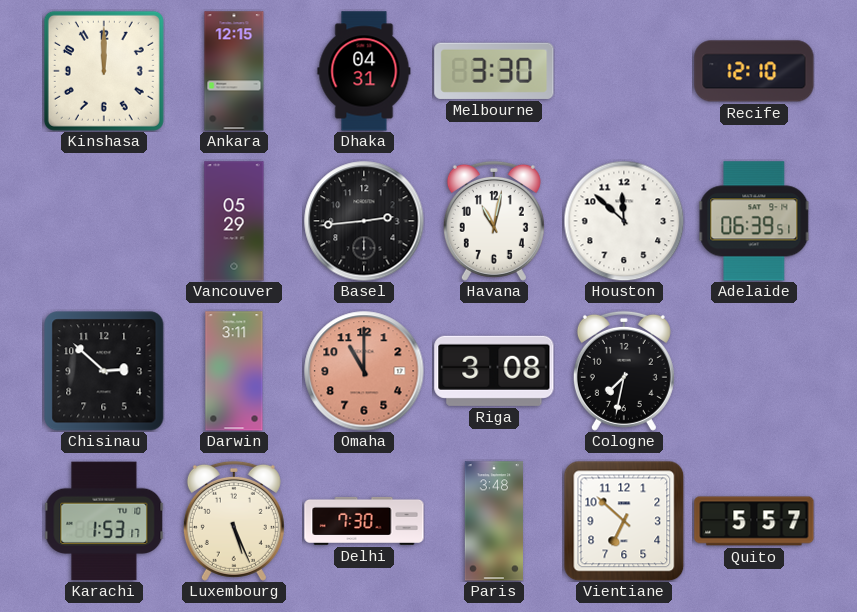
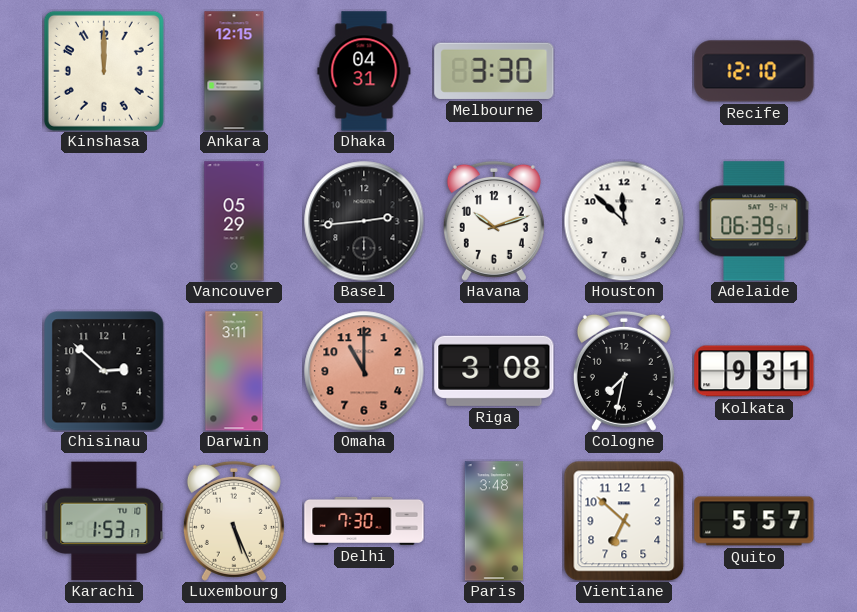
Havana: 11:02 -> 10:12
Kolkata: none -> 9:31
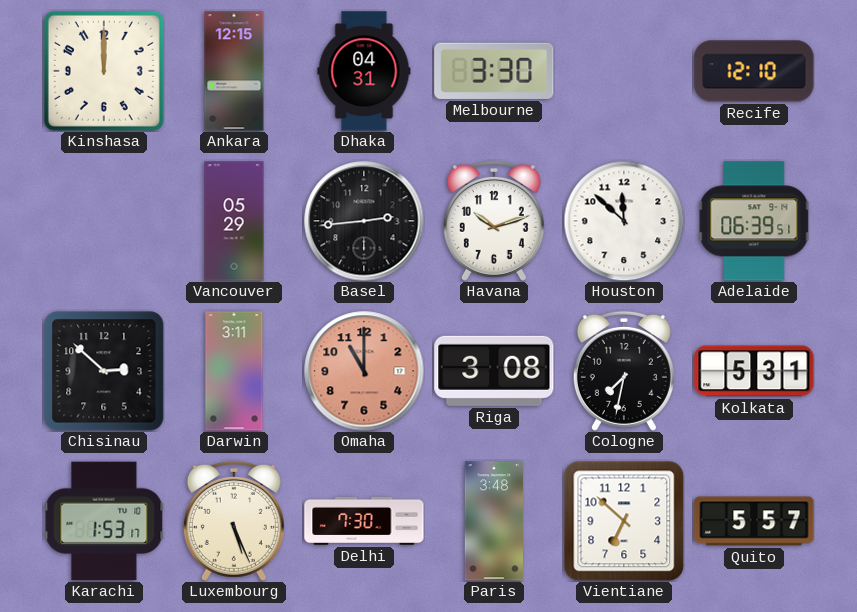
Kolkata: 9:31 -> 5:31
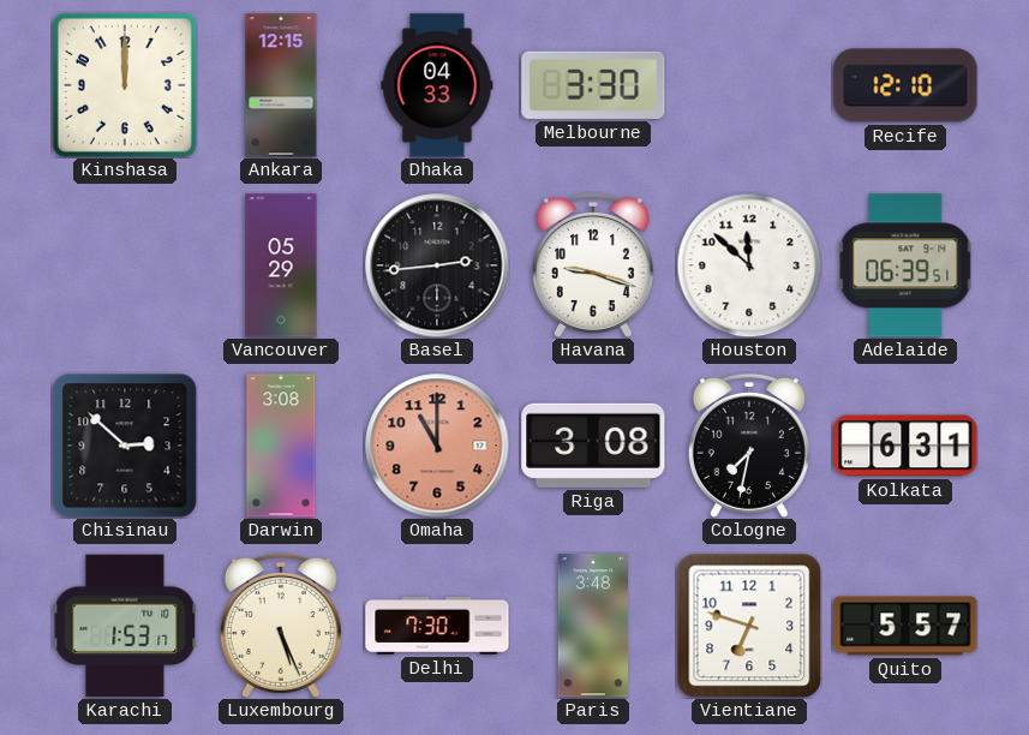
Dhaka: 04:31 -> 04:33
Havana: 10:12 -> 9:18
Darwin: 3:11 -> 3:08
Kolkata: 5:31 -> 6:31
Vientiane: 6:52 -> 6:48
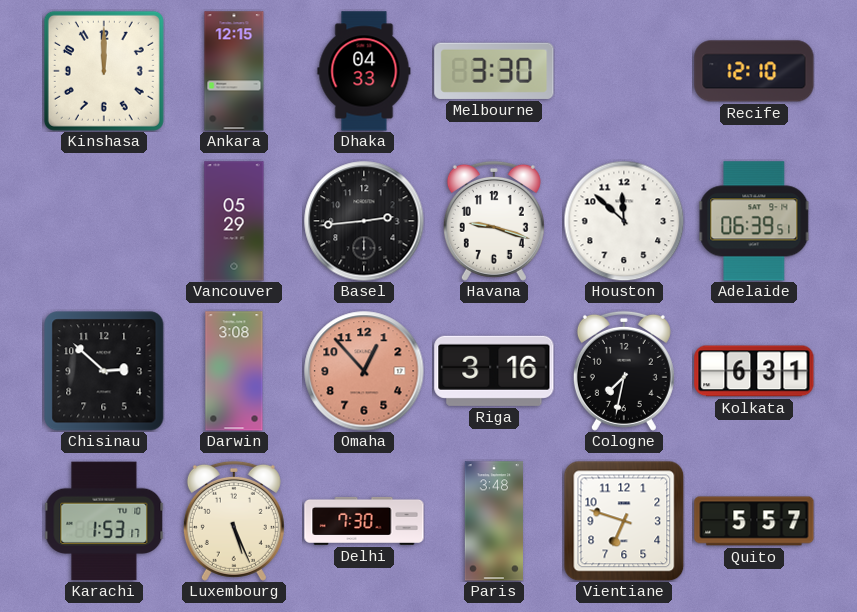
Omaha: 11:00 -> 12:53
Riga: 3:08 -> 3:16
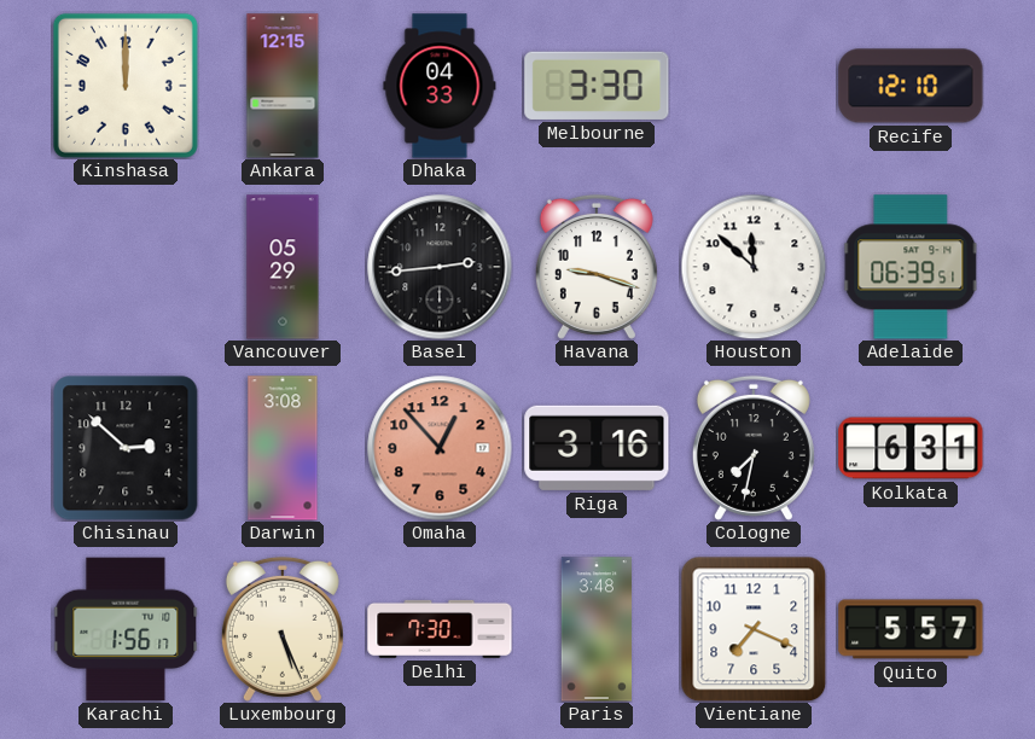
Karachi: 1:53 -> 1:56
Vientiane: 6:48 -> 7:19
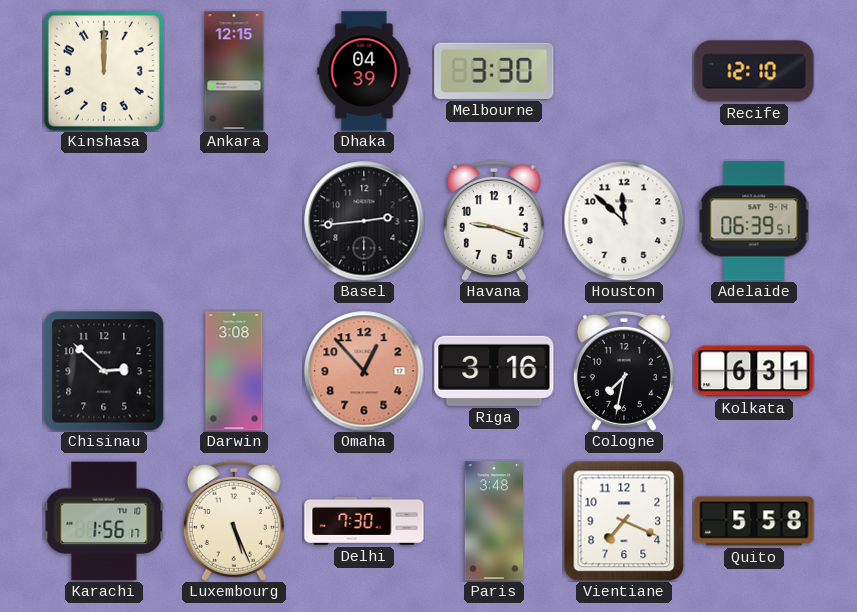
Dhaka: 04:33 -> 04:39
Vancouver: 05:29 -> none
Quito: 5:57 -> 5:58
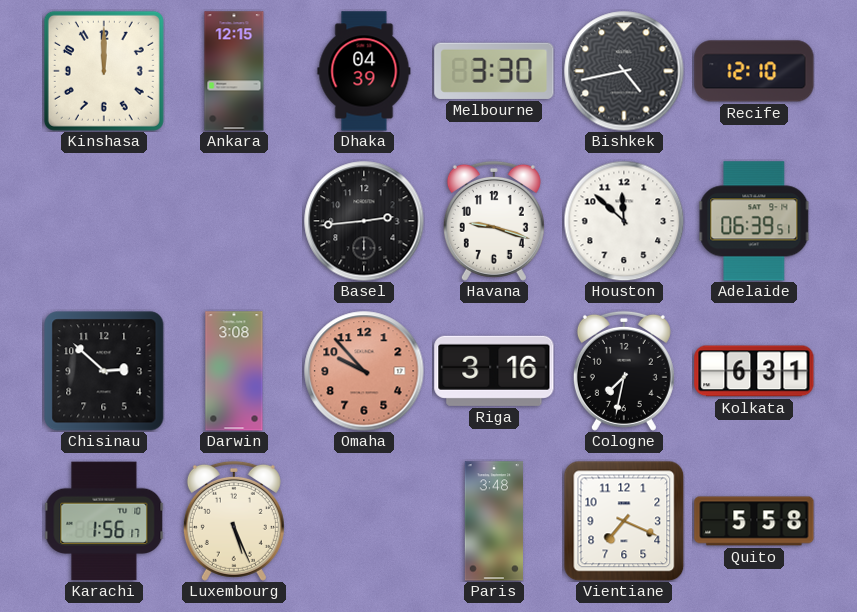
Bishkek: none -> 4:43
Omaha: 12:53 -> 9:53
Delhi: 7:30 -> none
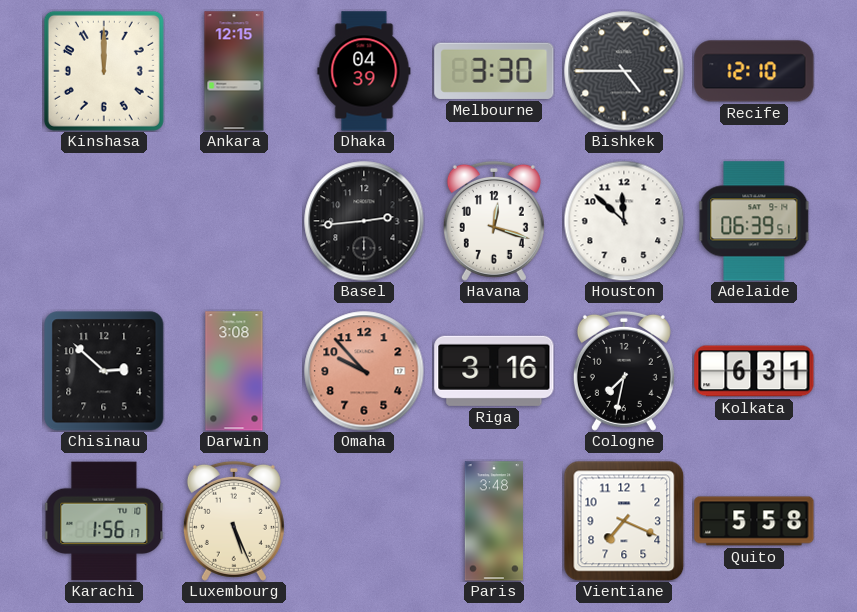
Bishkek: 4:43 -> 4:45
Havana: 9:18 -> 12:18
